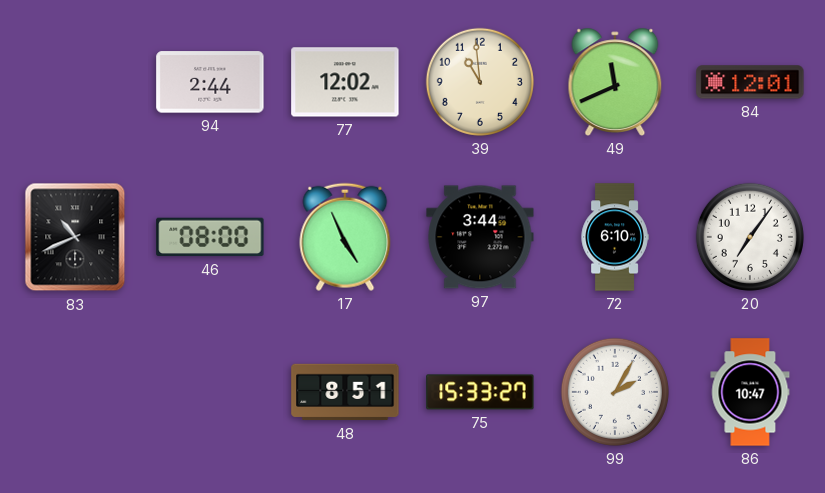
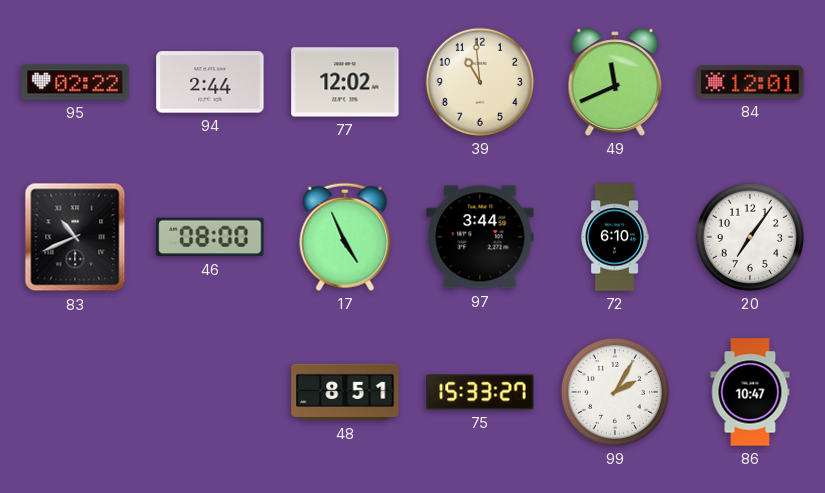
95: none -> 02:22
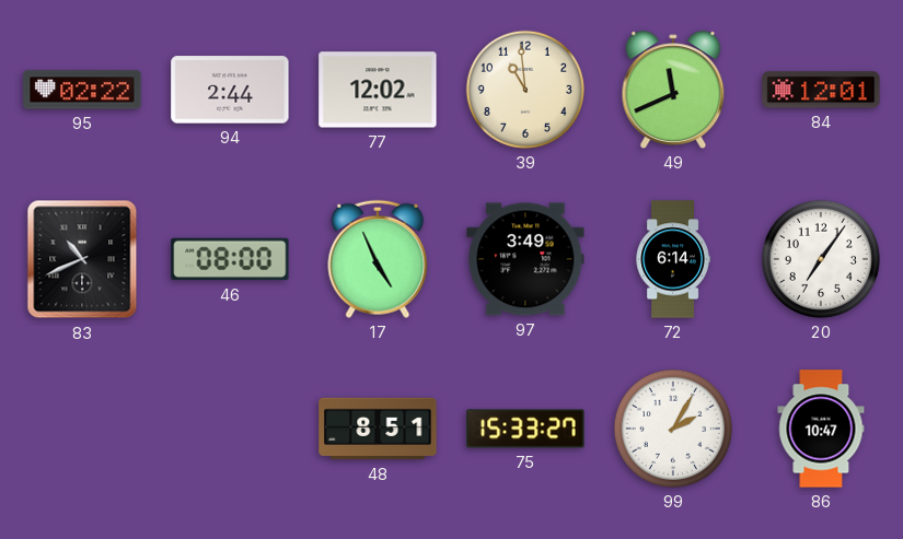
97: 3:44 -> 3:49
72: 6:10 -> 6:14
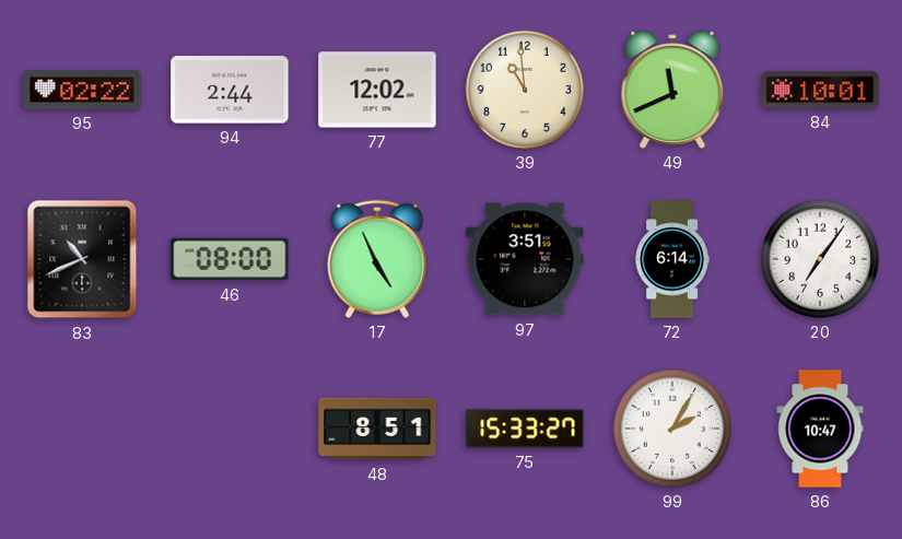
84: 12:01 -> 10:01
97: 3:49 -> 3:51
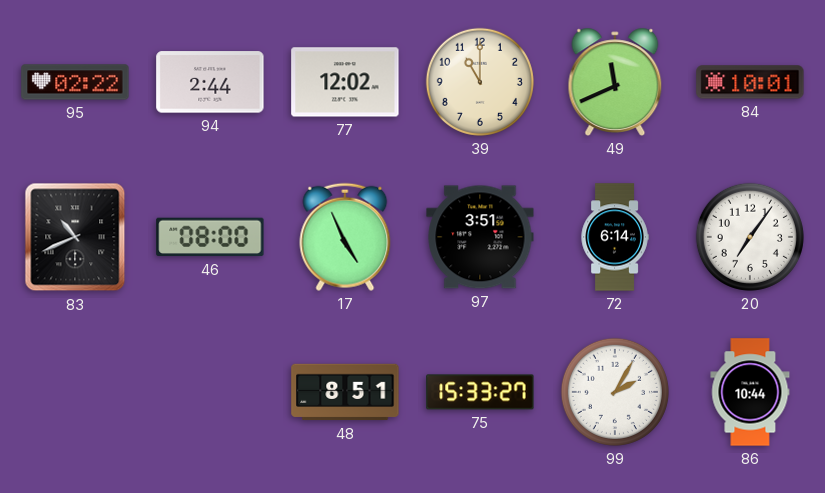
39: 10:59 -> 11:00
86: 10:47 -> 10:44
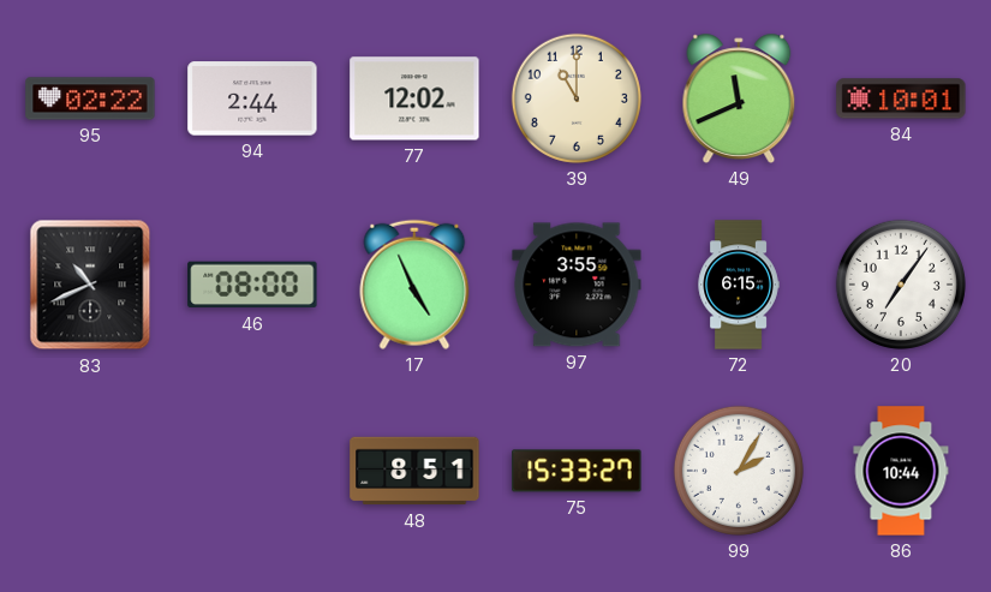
97: 3:51 -> 3:55
72: 6:14 -> 6:15
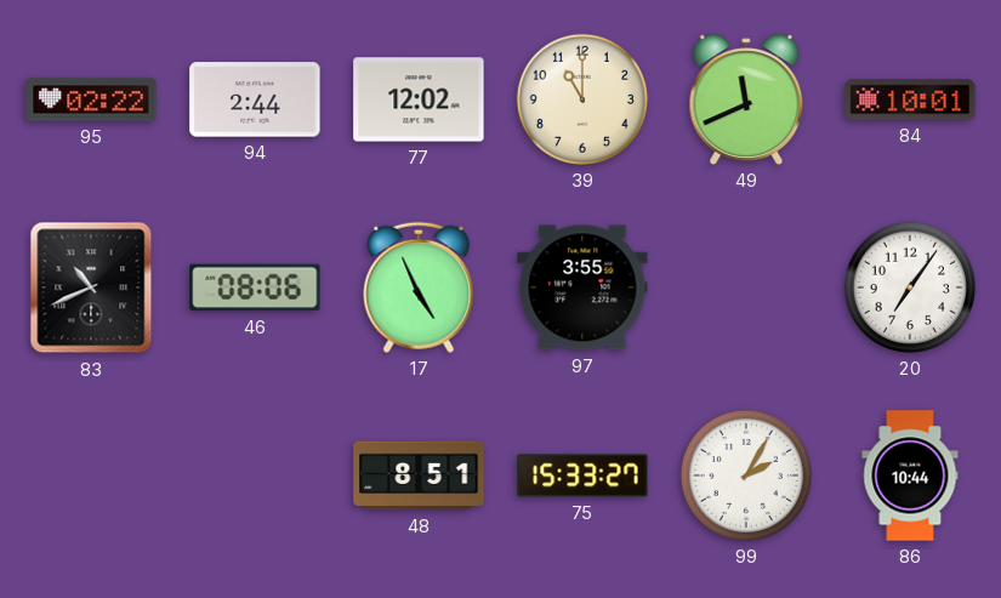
46: 08:00 -> 08:06
72: 6:15 -> none
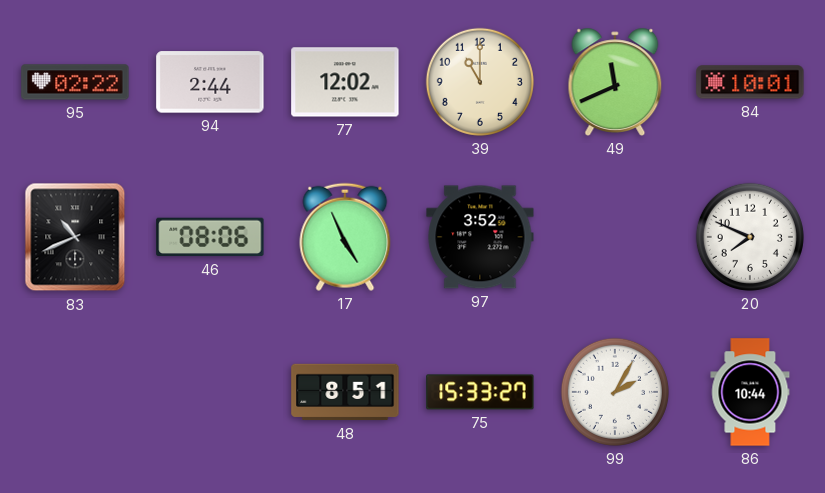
97: 3:55 -> 3:52
20: 7:06 -> 7:49
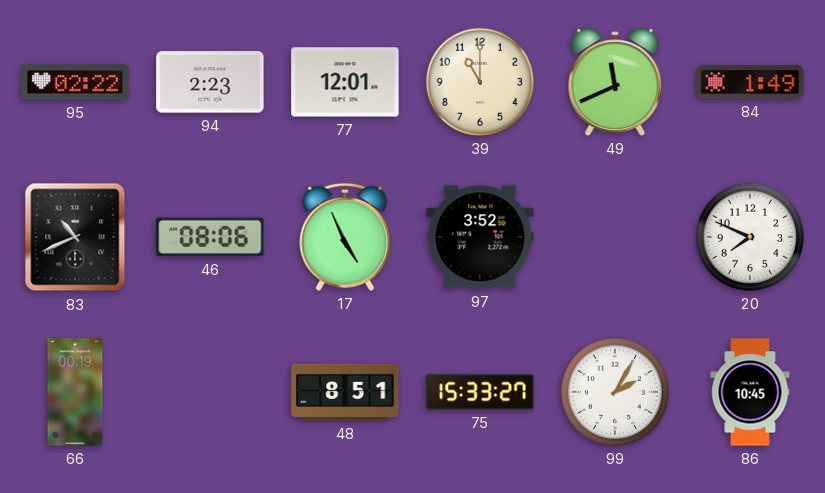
94: 2:44 -> 2:23
77: 12:02 -> 12:01
84: 10:01 -> 1:49
66: none -> 00:19
86: 10:44 -> 10:45
